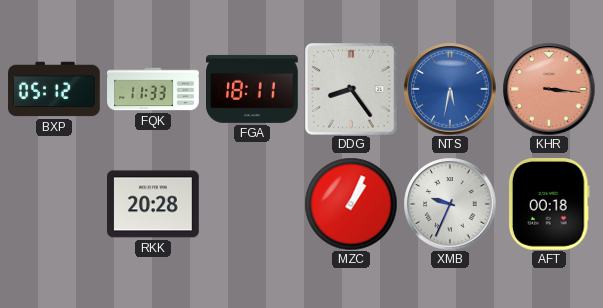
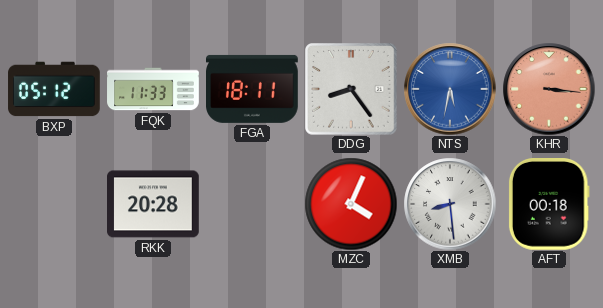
MZC: 1:04 -> 4:04
XMB: 9:34 -> 8:29
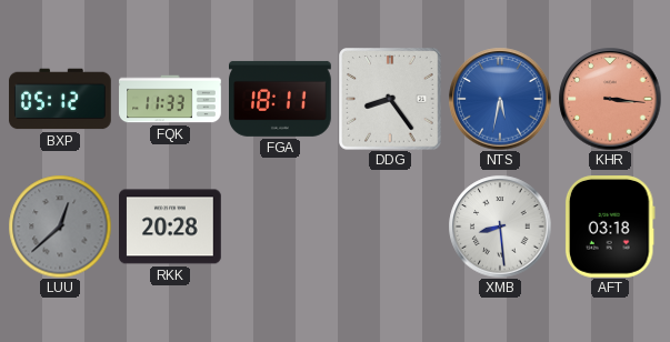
LUU: none -> 12:38
MZC: 4:04 -> none
AFT: 00:18 -> 03:18
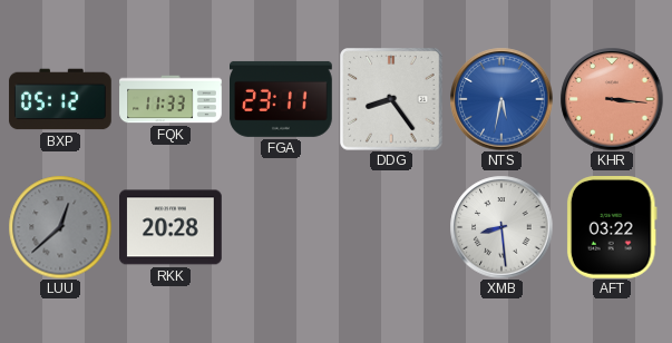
FGA: 18:11 -> 23:11
AFT: 03:18 -> 03:22
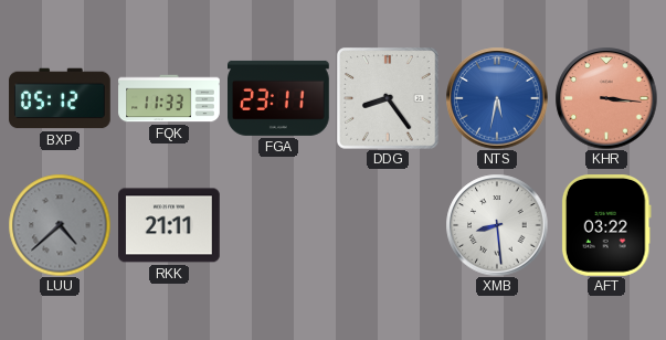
LUU: 12:38 -> 4:38
RKK: 20:28 -> 21:11
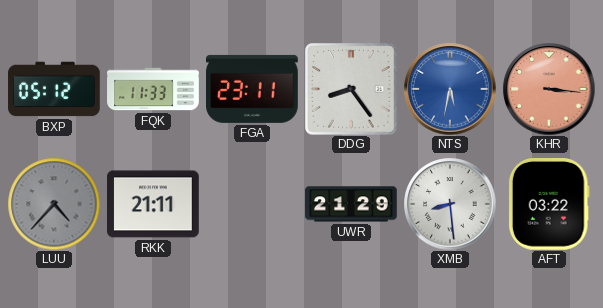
LUU: 4:38 -> 4:37
UWR: none -> 21:29
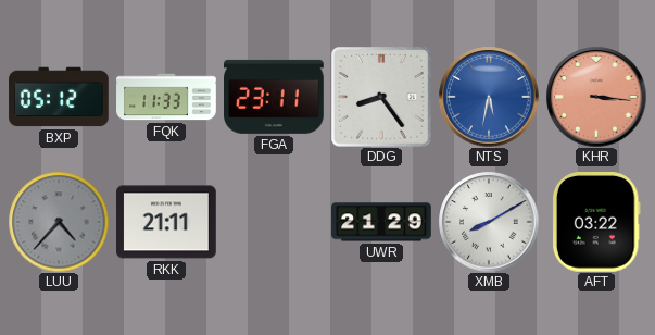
XMB: 8:29 -> 8:10
